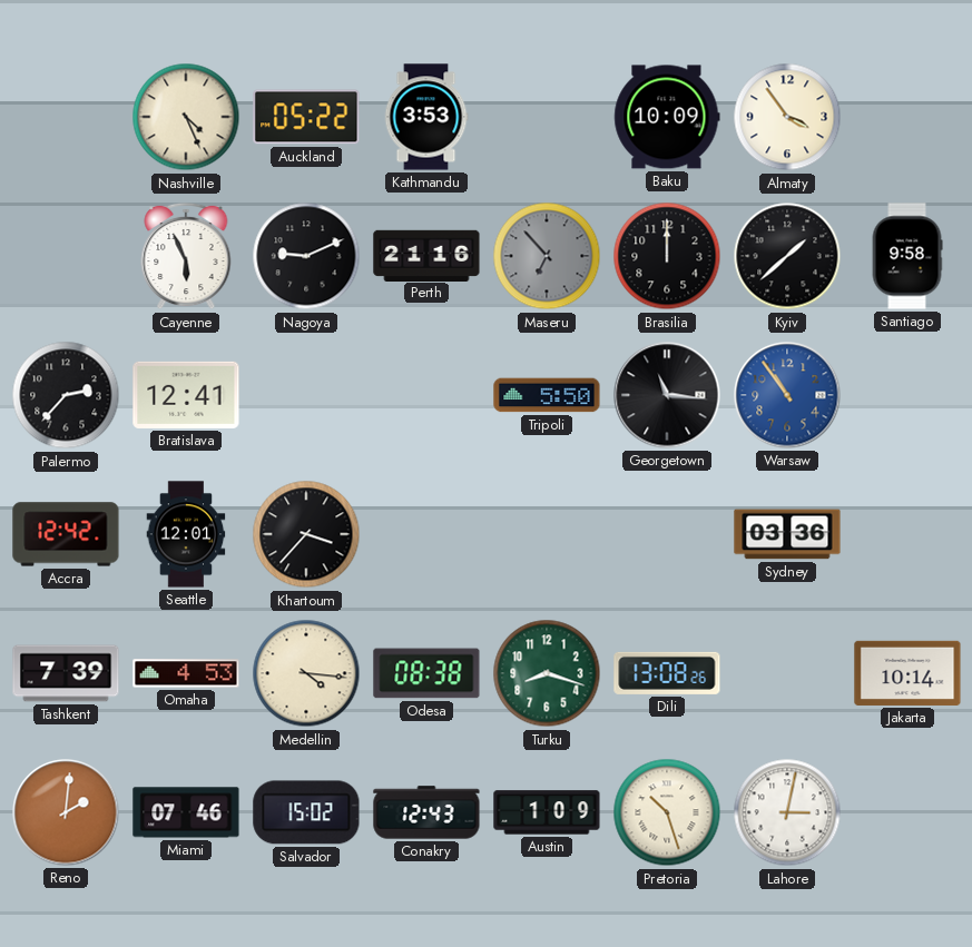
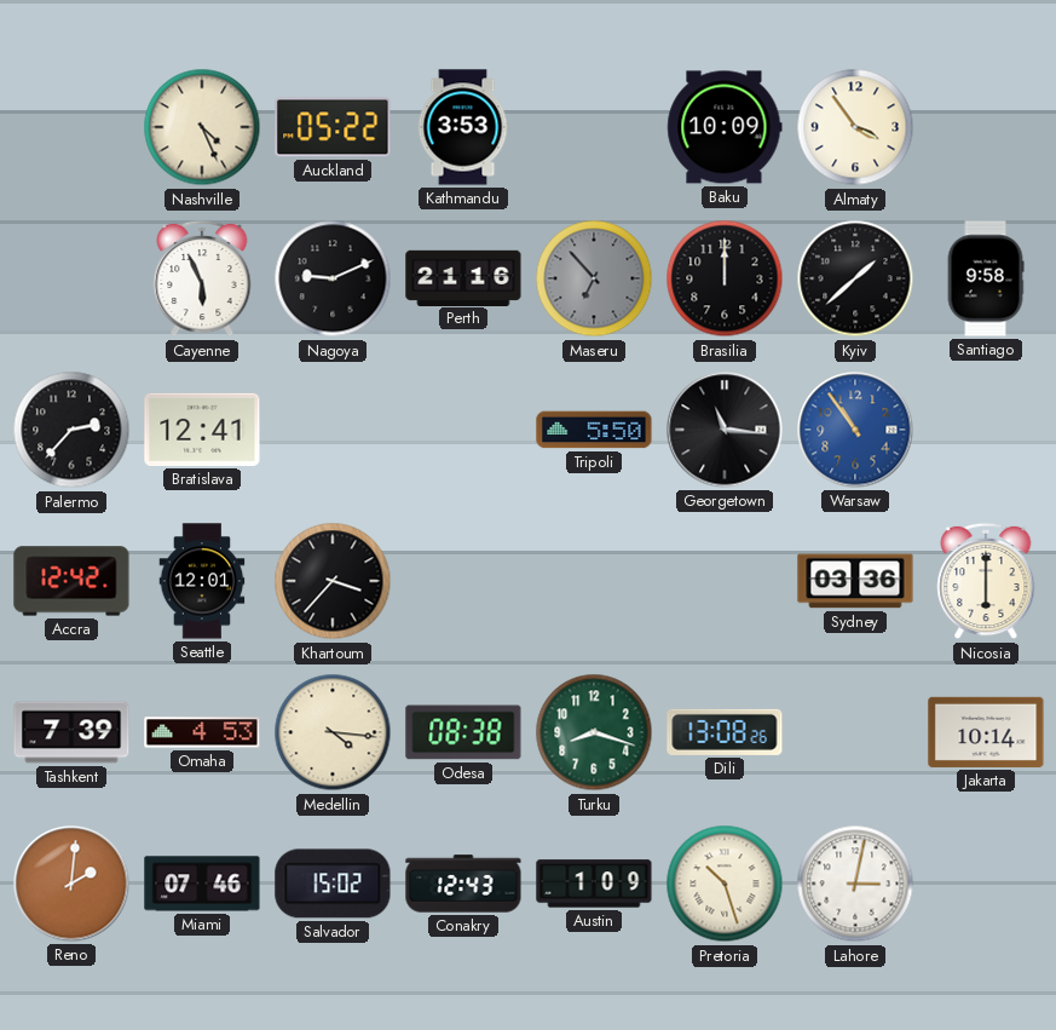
Nicosia: none -> 6:00
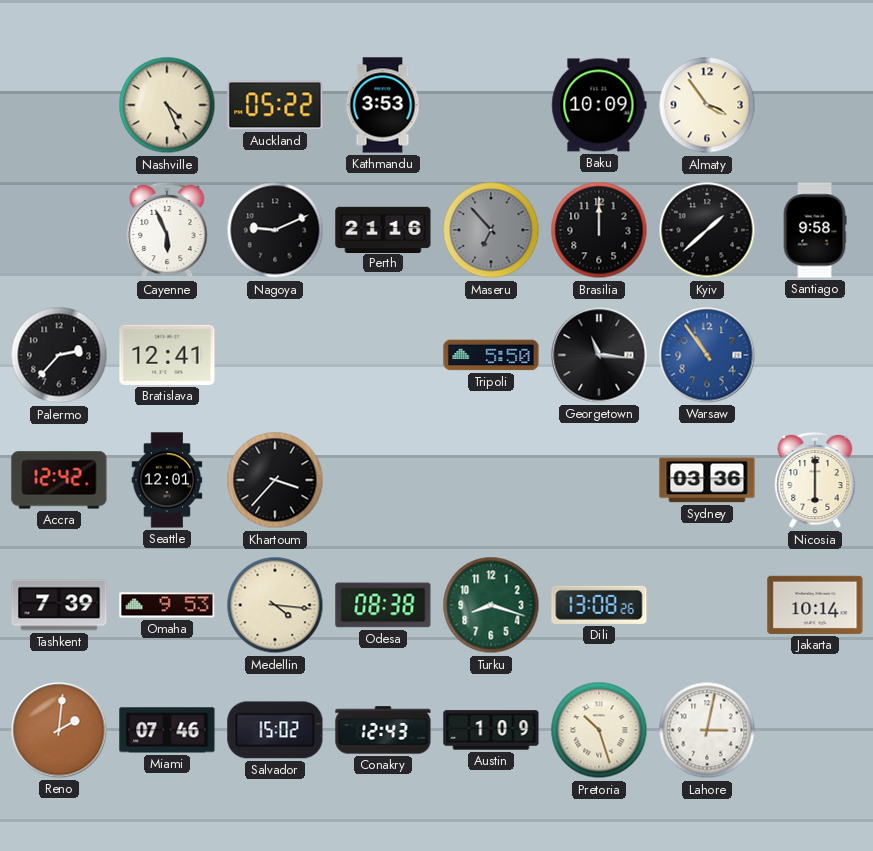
Omaha: 4:53 -> 9:53
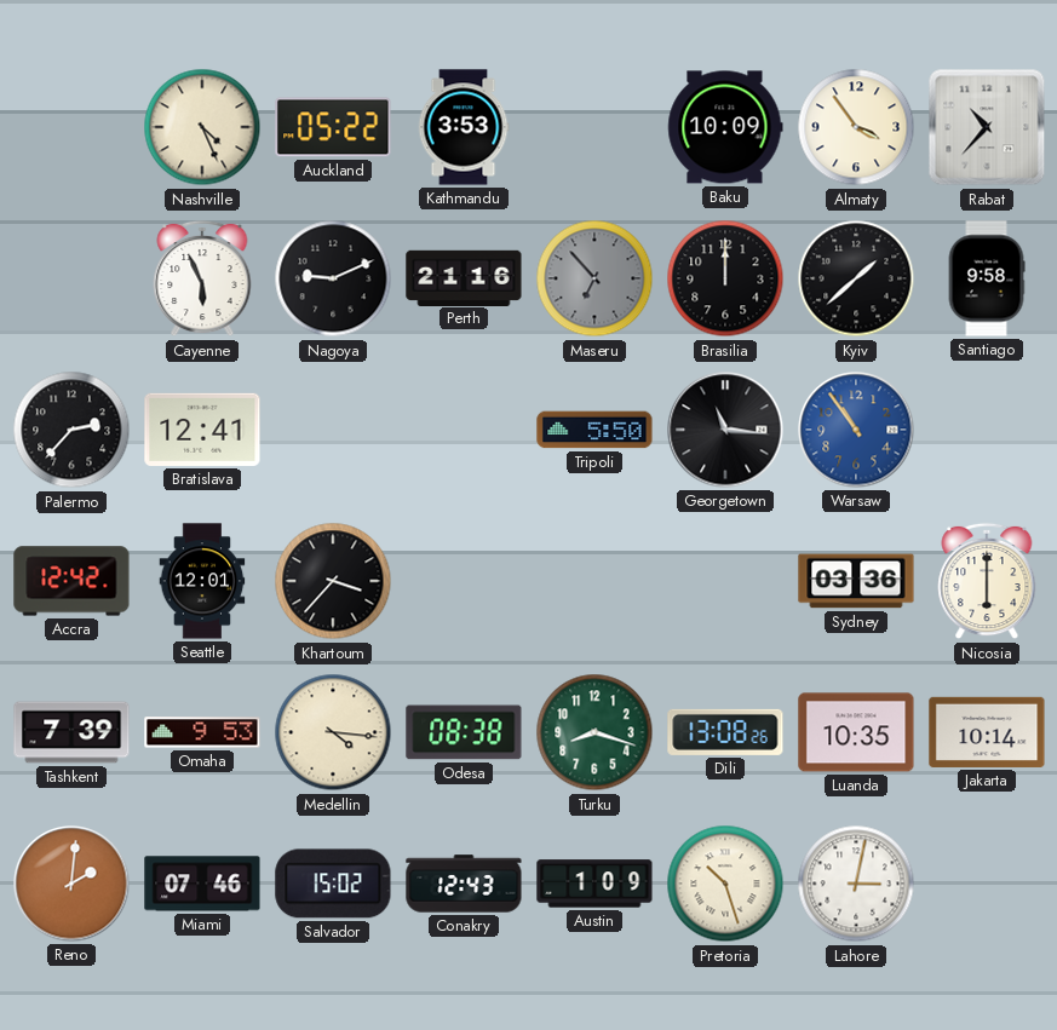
Rabat: none -> 10:37
Luanda: none -> 10:35
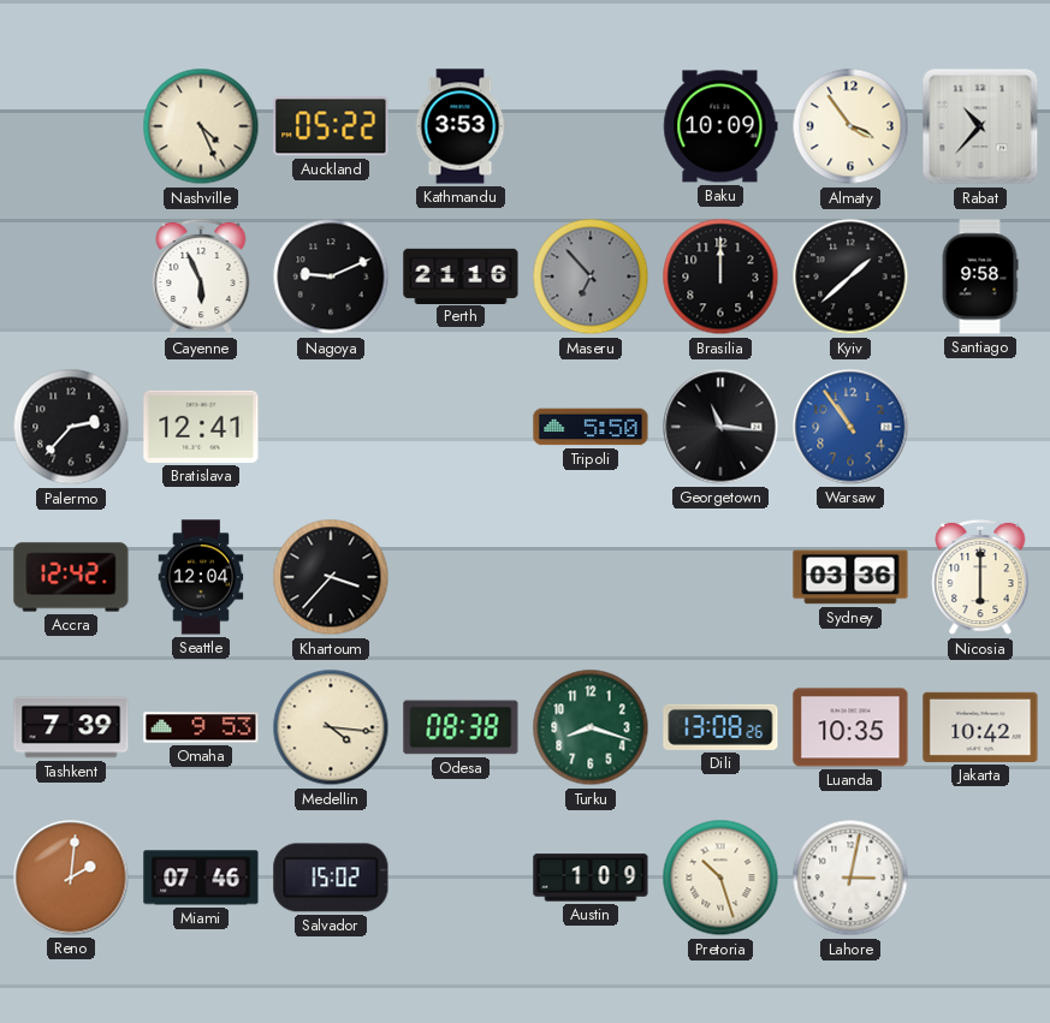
Seattle: 12:01 -> 12:04
Jakarta: 10:14 -> 10:42
Conakry: 12:43 -> none
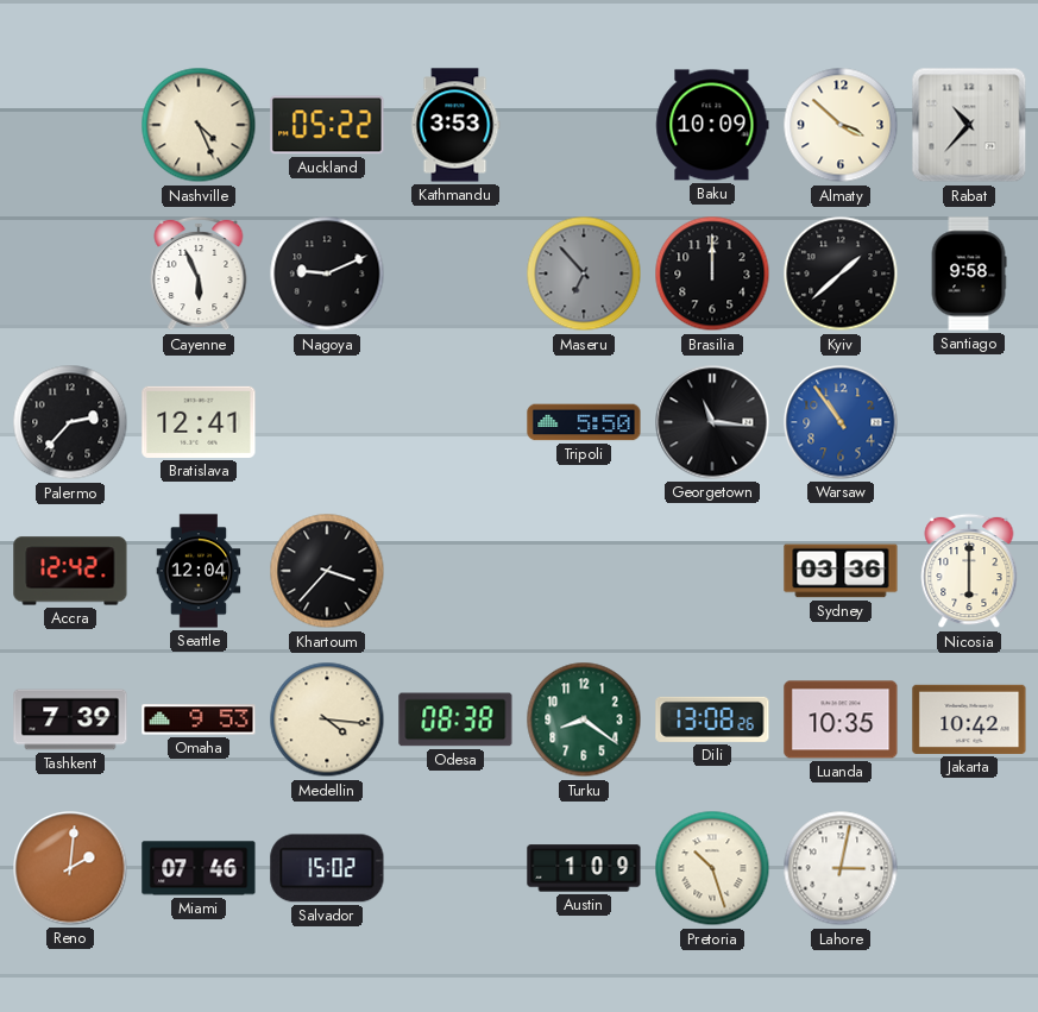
Almaty: 3:54 -> 3:52
Perth: 21:16 -> none
Turku: 8:18 -> 8:21
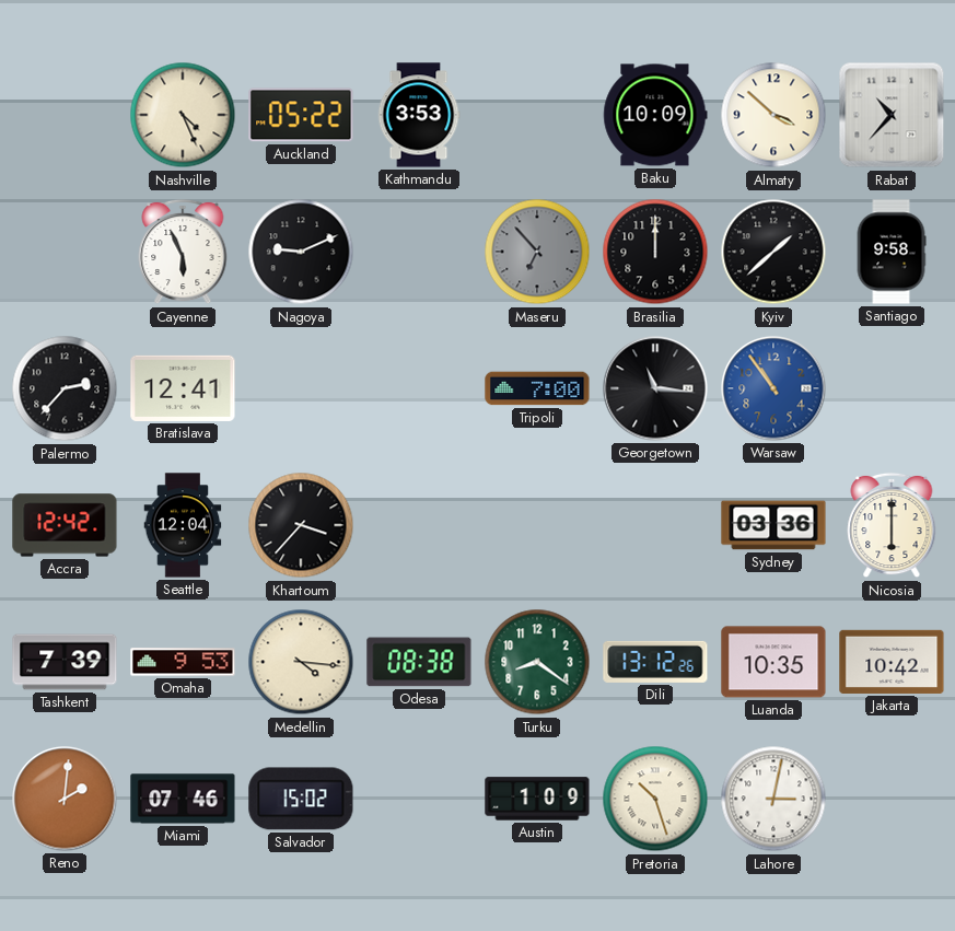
Tripoli: 5:50 -> 7:00
Dili: 13:08 -> 13:12
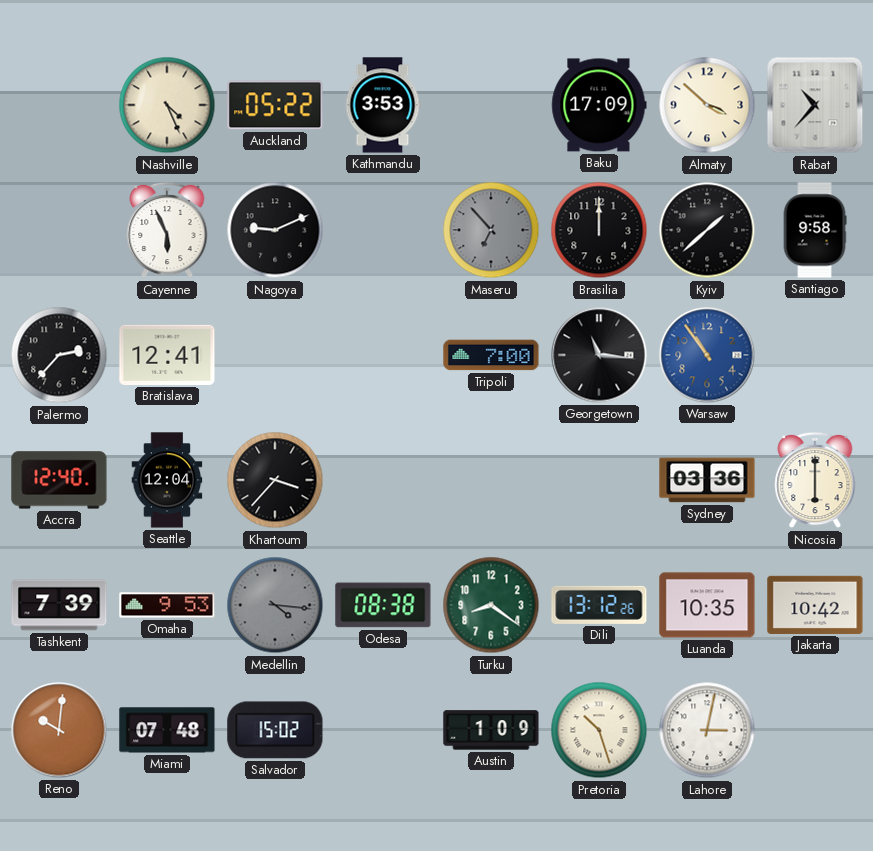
Baku: 10:09 -> 17:09
Accra: 12:42 -> 12:40
Medellin dial: cream -> grey
Reno: 2:01 -> 10:01
Miami: 07:46 -> 07:48
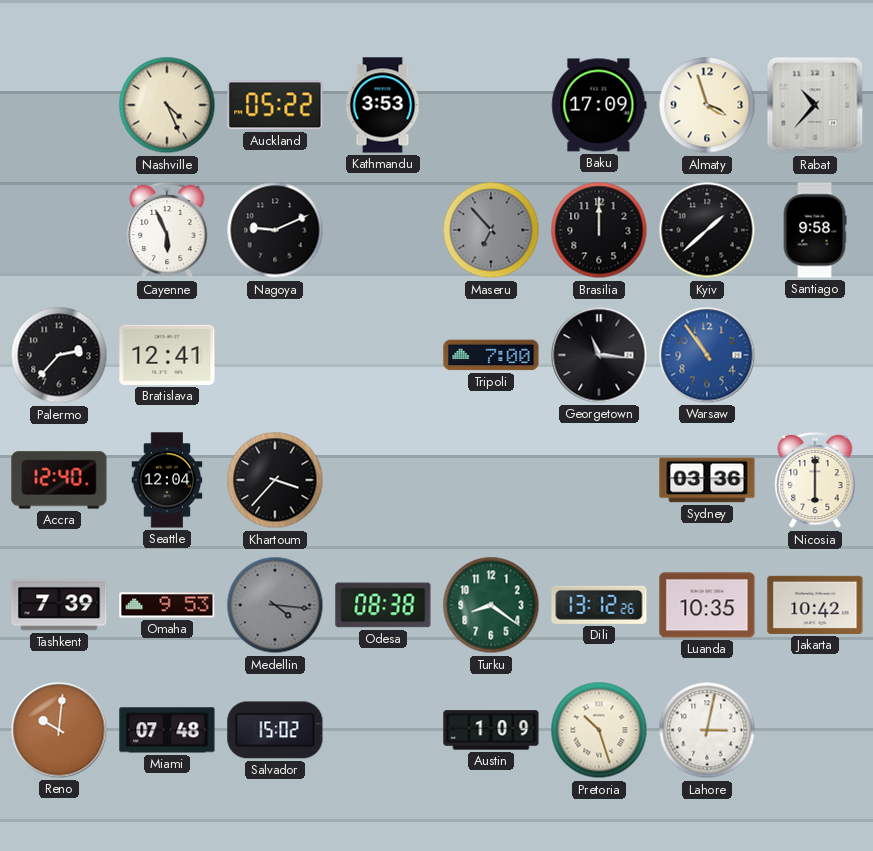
Almaty: 3:52 -> 3:57
